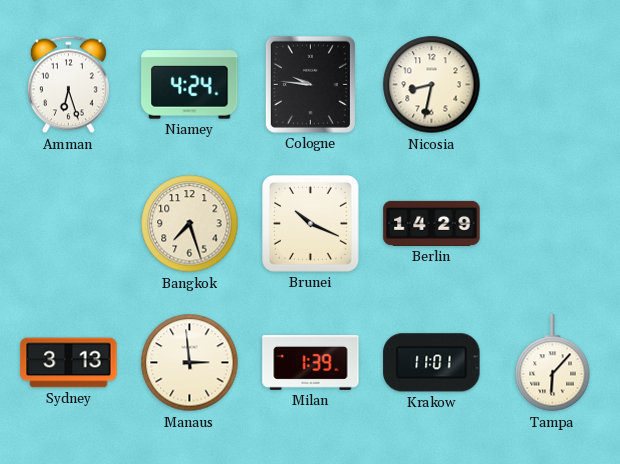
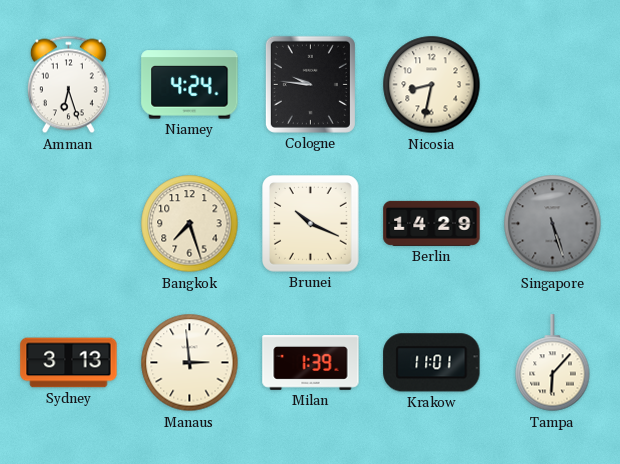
Singapore: none -> 5:27
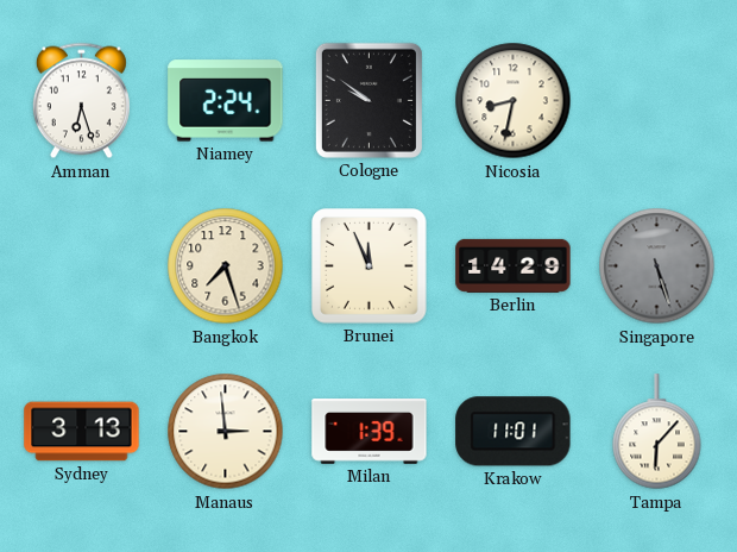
Niamey: 4:24 -> 2:24
Cologne: 9:46 -> 9:51
Brunei: 10:19 -> 11:56
